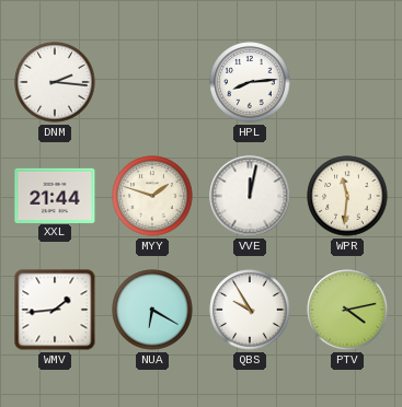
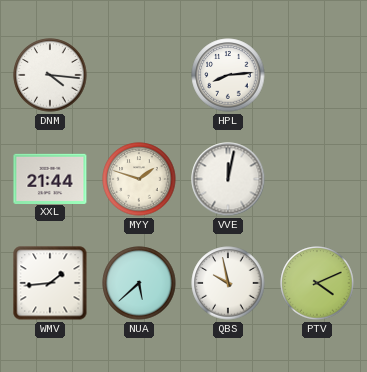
DNM: 2:16 -> 4:16
WPR: 11:31 -> none
NUA: 6:20 -> 5:38
QBS: 9:55 -> 9:58
PTV: 4:13 -> 4:11
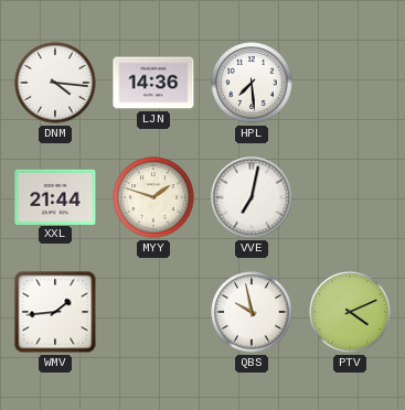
LJN: none -> 14:36
HPL: 8:14 -> 7:29
VVE: 12:02 -> 7:02
NUA: 5:38 -> none
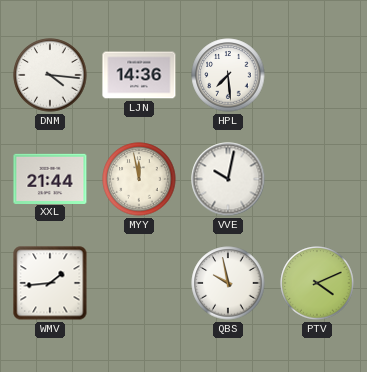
MYY: 1:48 -> 11:58
VVE: 7:02 -> 10:02
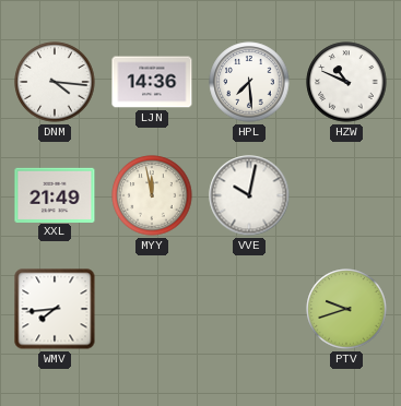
HZW: none -> 10:49
XXL: 21:44 -> 21:49
WMV: 1:44 -> 7:44
QBS: 9:58 -> none
PTV: 4:11 -> 9:42
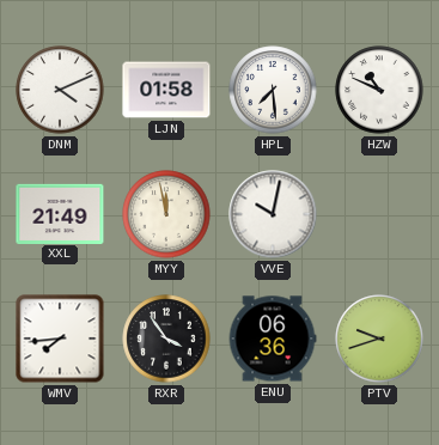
DNM: 4:16 -> 4:11
LJN: 14:36 -> 01:58
RXR: none -> 3:54
ENU: none -> 06:36
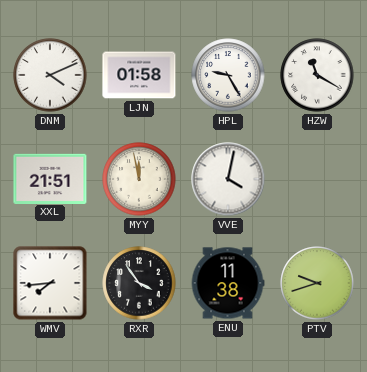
HPL: 7:29 -> 9:25
HZW: 10:49 -> 11:20
XXL: 21:49 -> 21:51
VVE: 10:02 -> 4:02
ENU: 06:36 -> 11:38
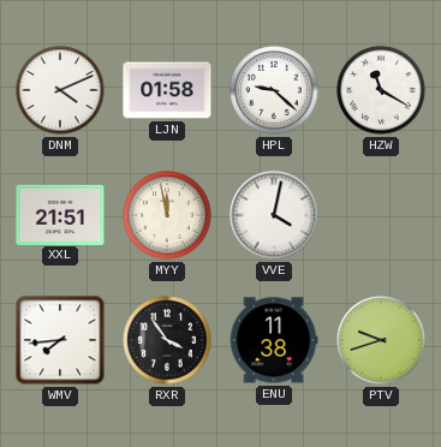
HPL: 9:25 -> 9:22
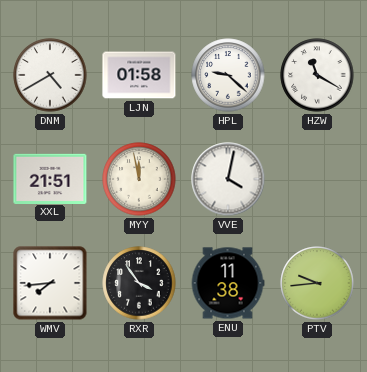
DNM: 4:11 -> 4:40
PTV: 9:42 -> 9:44
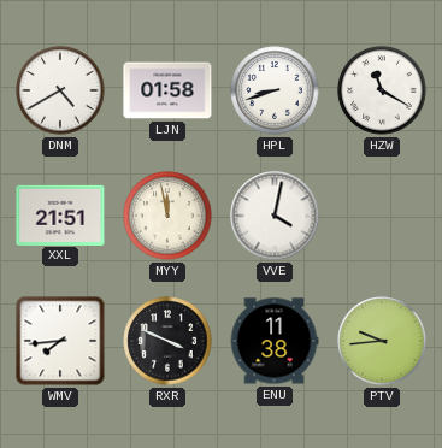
HPL: 9:22 -> 8:42
RXR: 3:54 -> 3:49
